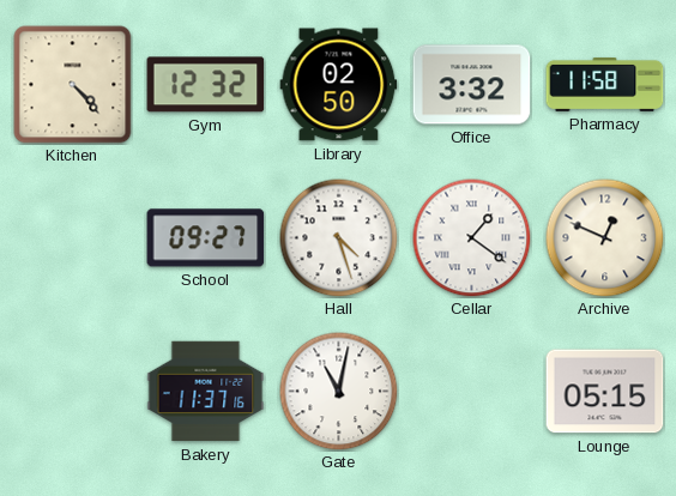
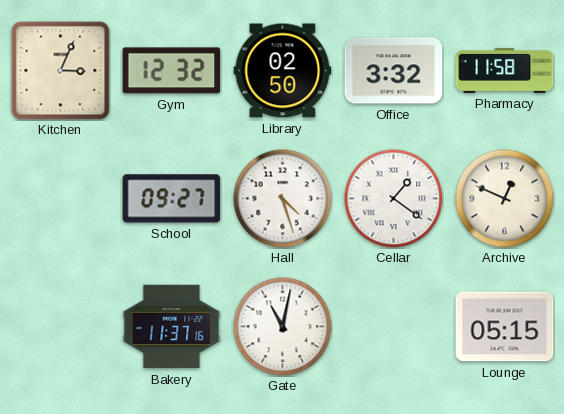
Kitchen: 4:23 -> 3:04
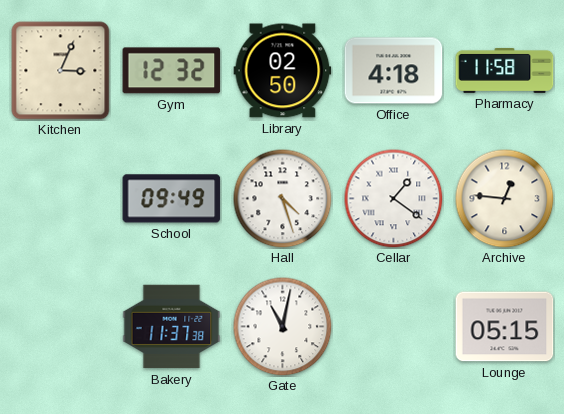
Office: 3:32 -> 4:18
School: 09:27 -> 09:49
Archive: 12:49 -> 12:46
Bakery: 11:37:16 -> 11:37:38
